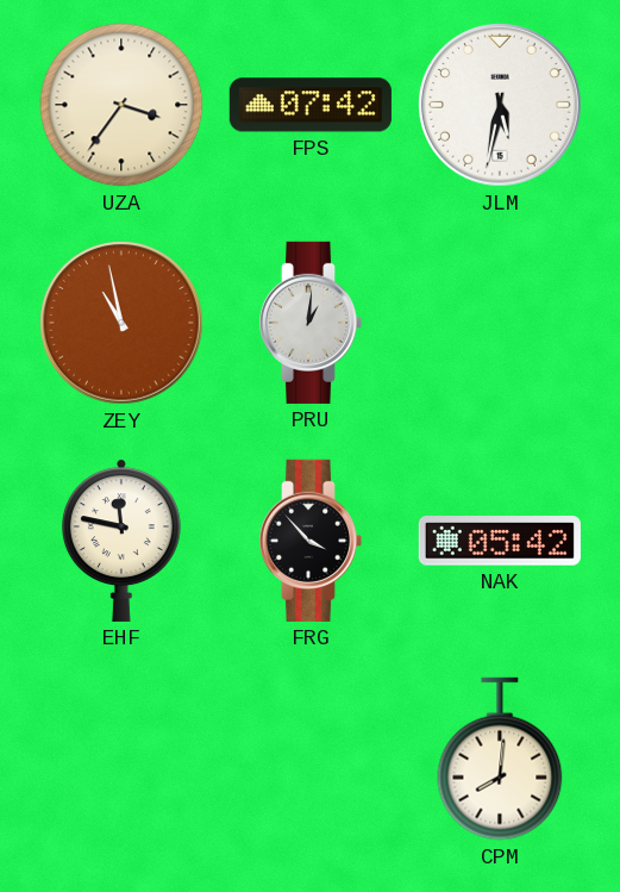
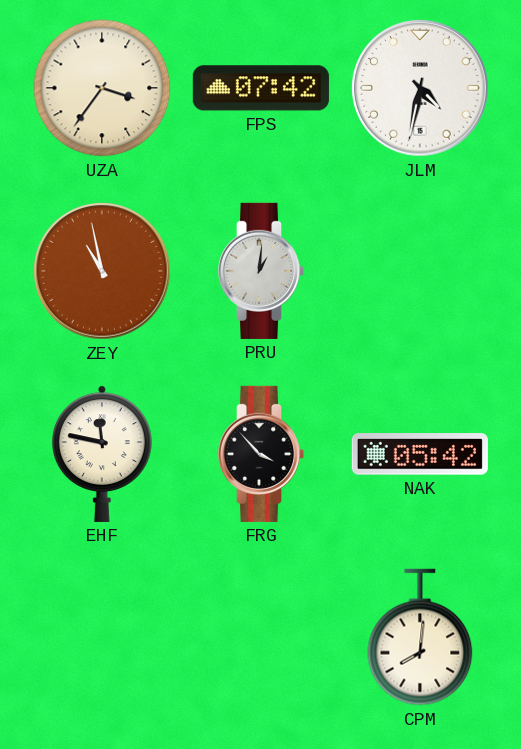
JLM: 5:32 -> 4:32
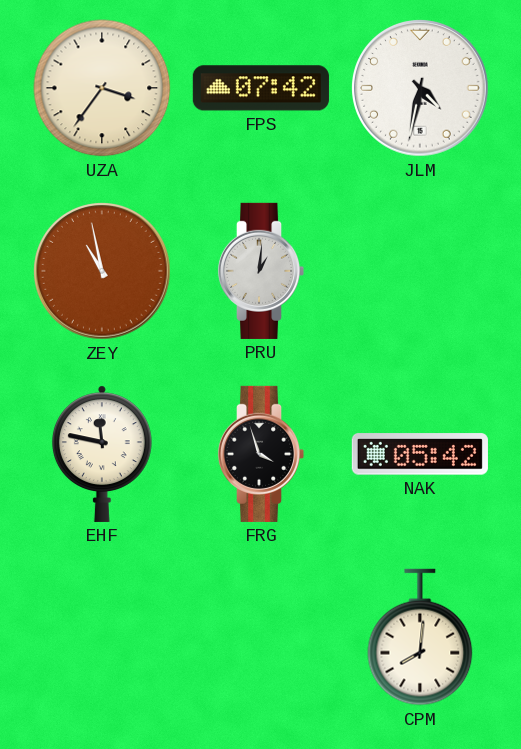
FRG: 3:53 -> 3:57
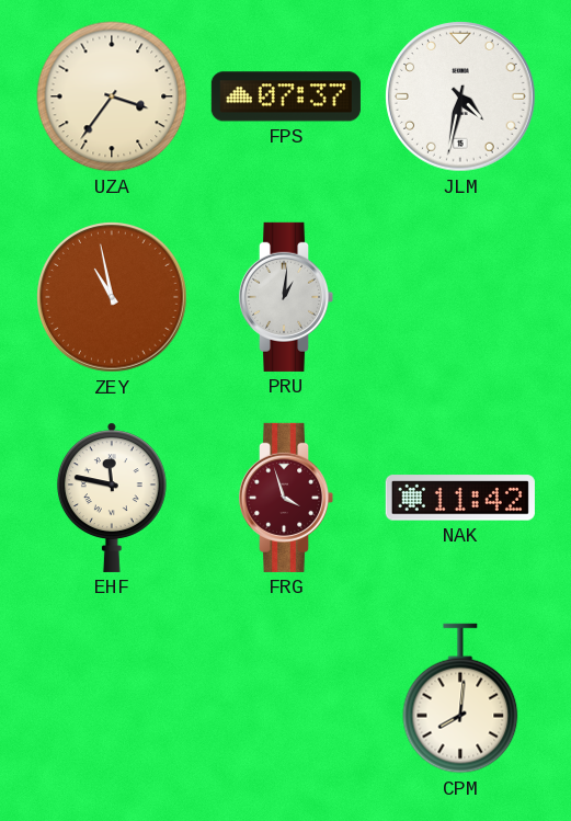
FPS: 07:42 -> 07:37
FRG dial: black -> burgundy
NAK: 05:42 -> 11:42
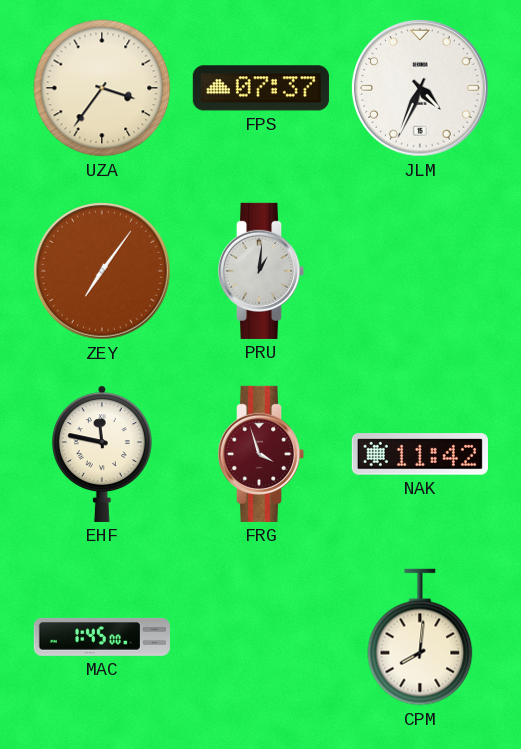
JLM: 4:32 -> 4:34
ZEY: 10:58 -> 7:06
MAC: none -> 1:45
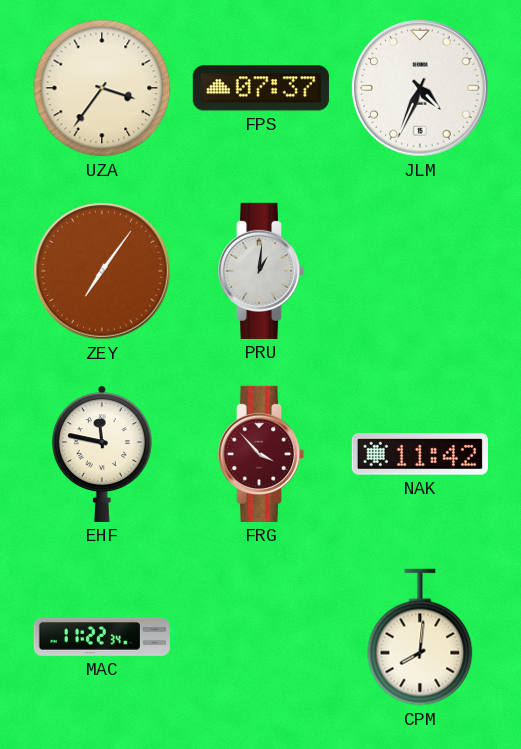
FRG: 3:57 -> 3:53
MAC: 1:45 -> 11:22
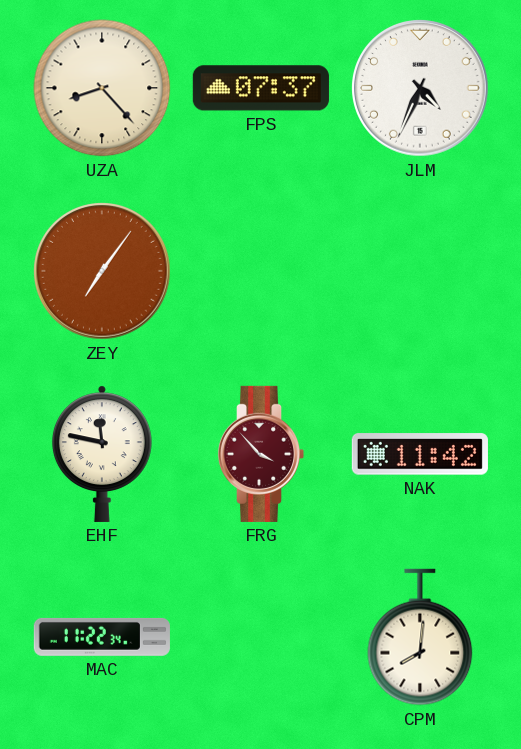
UZA: 3:36 -> 8:23
PRU: 1:01 -> none
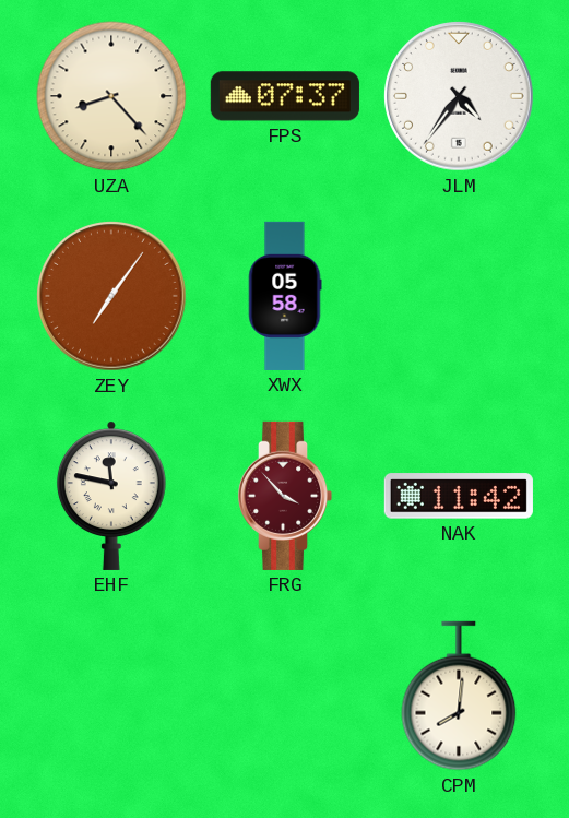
JLM: 4:34 -> 4:36
XWX: none -> 05:58
MAC: 11:22 -> none
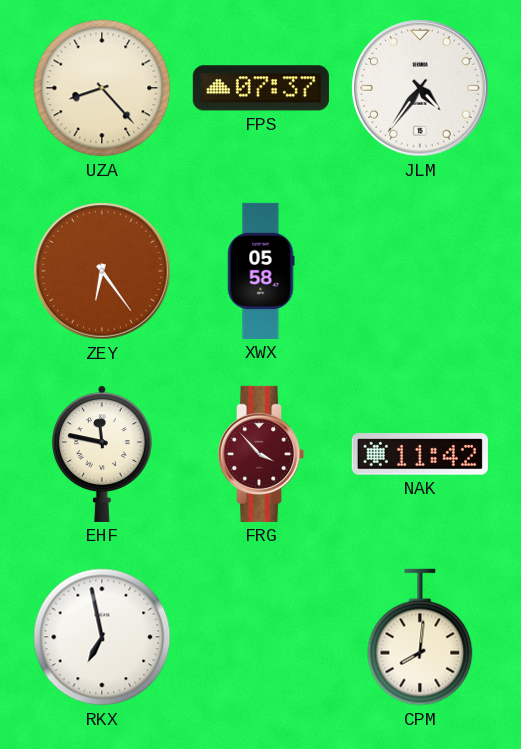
ZEY: 7:06 -> 6:24
RKX: none -> 6:58
